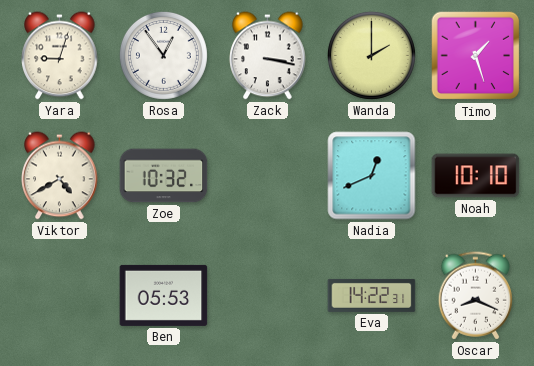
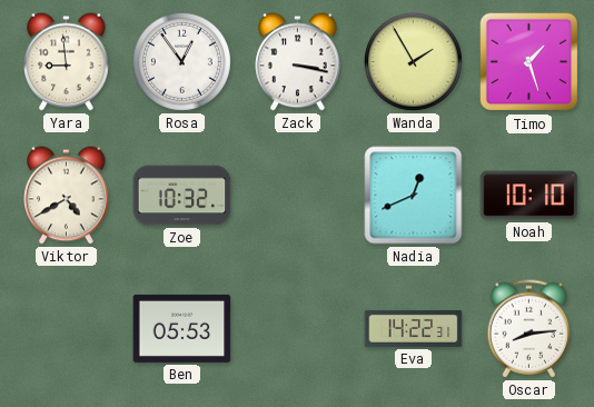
Yara: 9:03 -> 8:59
Wanda: 2:00 -> 1:55
Oscar: 8:19 -> 8:14
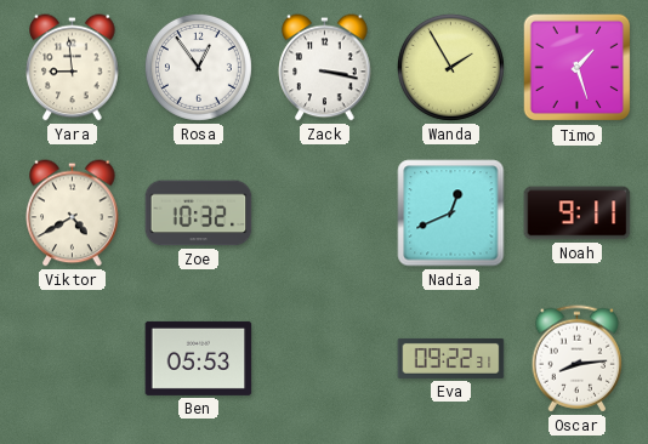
Noah: 10:10 -> 9:11
Eva: 14:22 -> 09:22
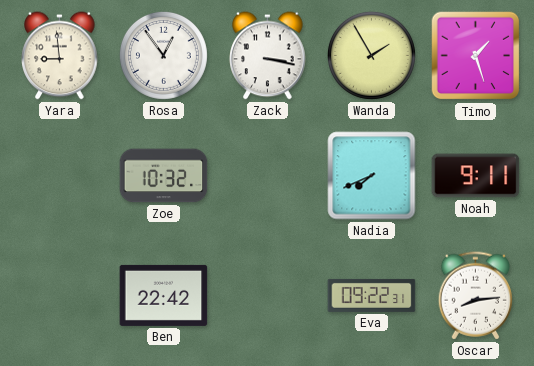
Viktor: 4:40 -> none
Nadia: 12:41 -> 7:41
Ben: 05:53 -> 22:42
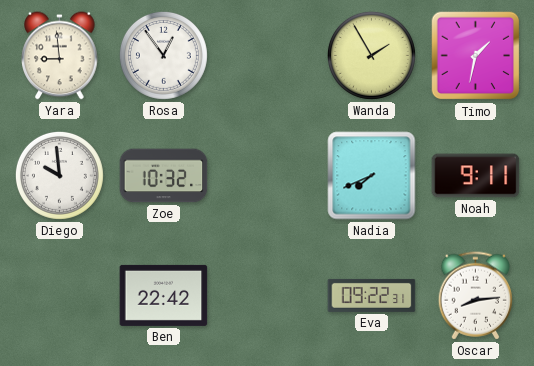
Zack: 3:17 -> none
Timo: 1:27 -> 1:32
Diego: none -> 9:59
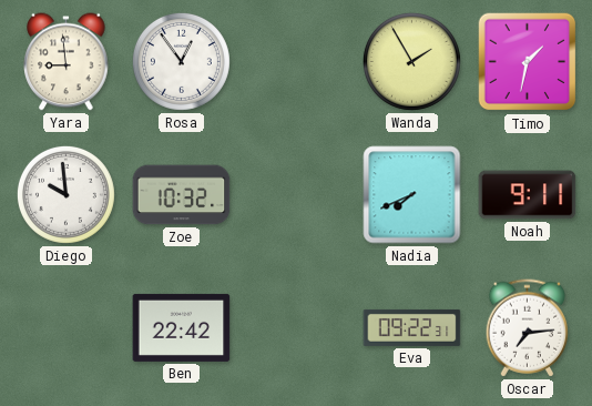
Oscar: 8:14 -> 7:14
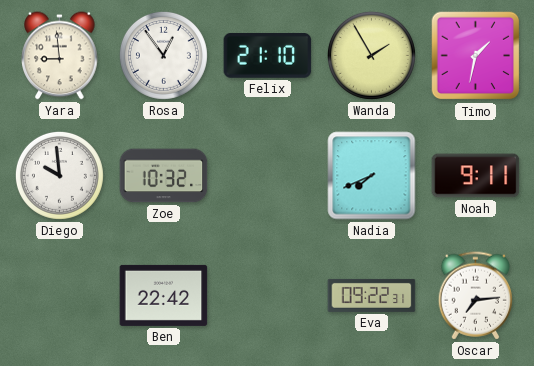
Felix: none -> 21:10
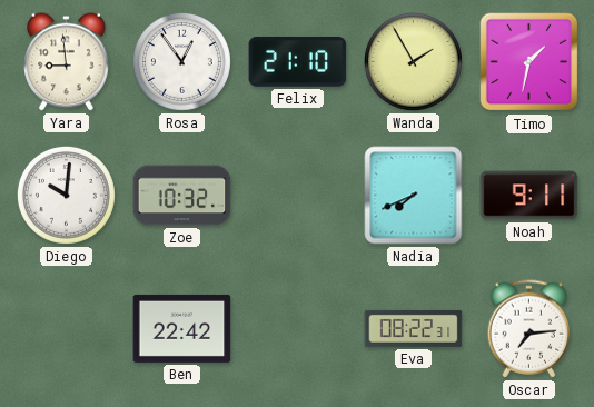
Diego: 9:59 -> 10:01
Eva: 09:22 -> 08:22
